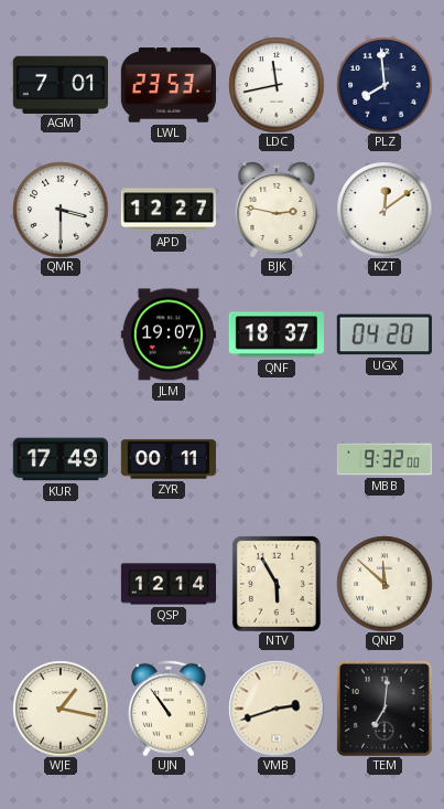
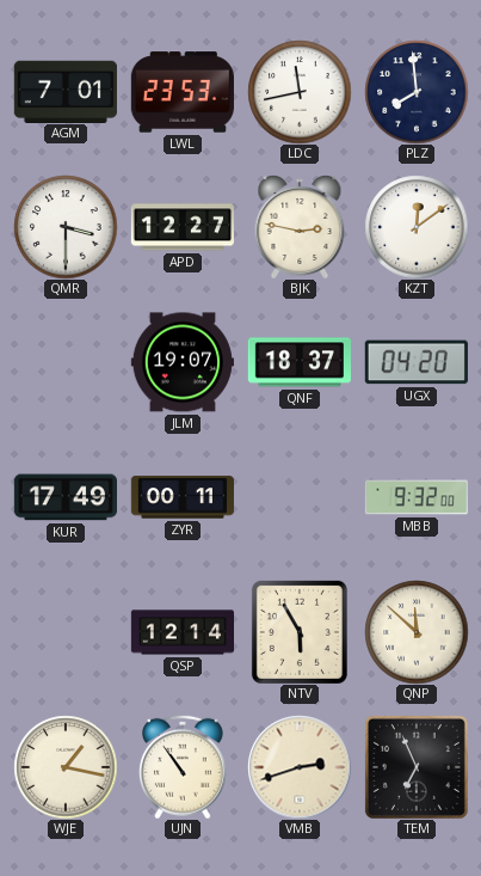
TEM: 7:01 -> 6:56
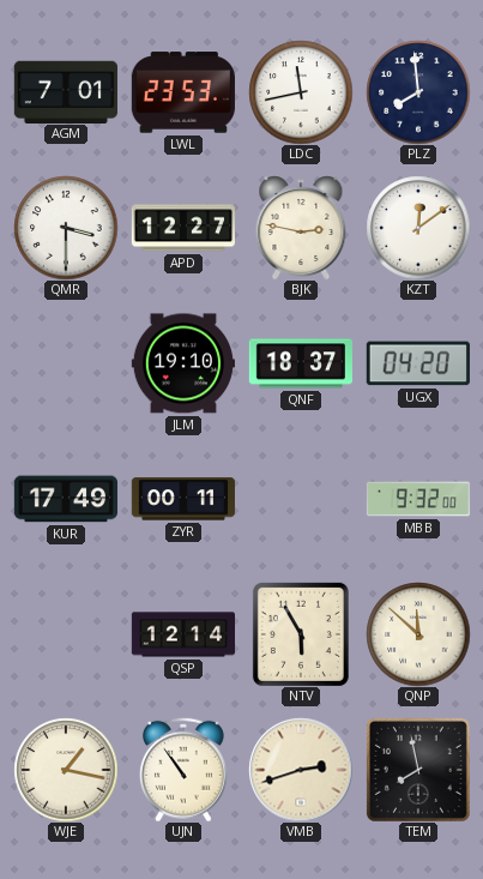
JLM: 19:07 -> 19:10
TEM: 6:56 -> 7:58
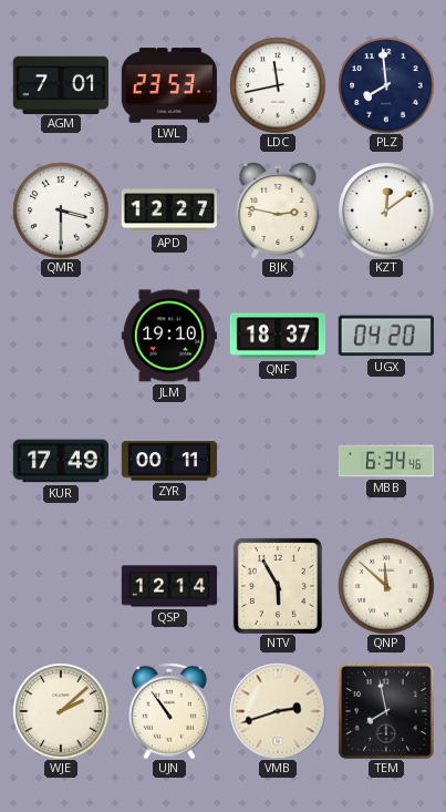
MBB: 9:32 -> 6:34
WJE: 1:17 -> 2:08
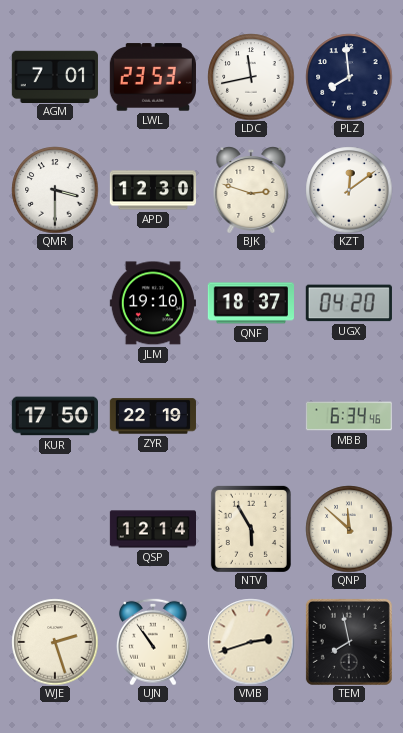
APD: 12:27 -> 12:30
BJK: 2:47 -> 2:48
KUR: 17:49 -> 17:50
ZYR: 00:11 -> 22:19
WJE: 2:08 -> 2:27
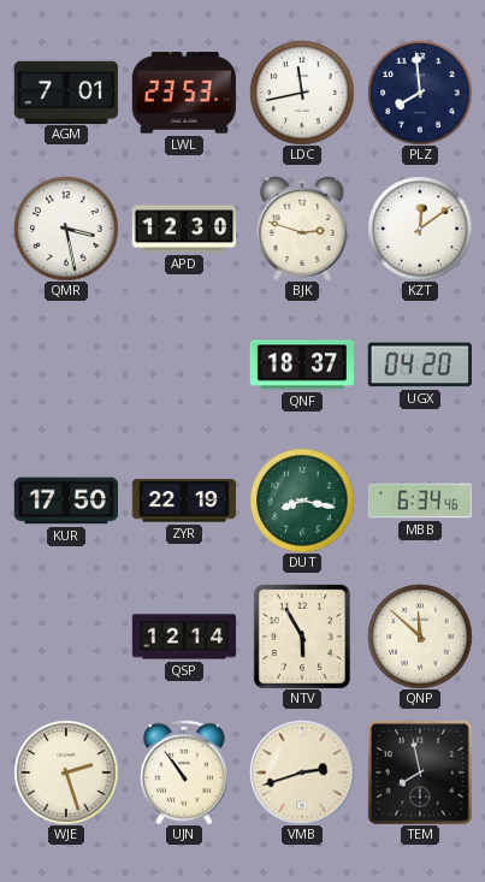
QMR: 3:30 -> 3:28
JLM: 19:10 -> none
DUT: none -> 8:17
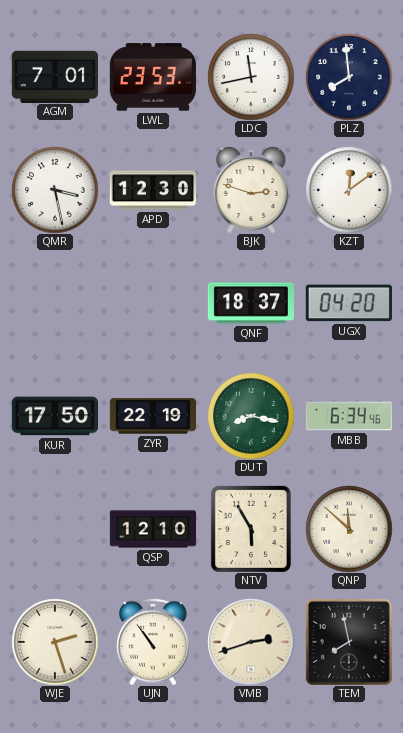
QSP: 12:14 -> 12:10
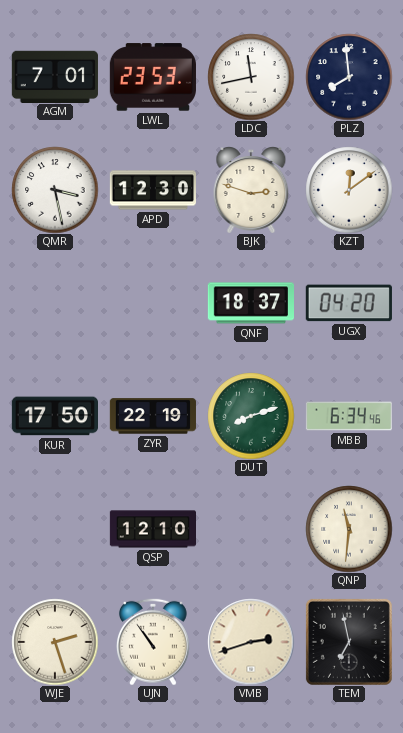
DUT: 8:17 -> 8:12
NTV: 5:55 -> none
QNP: 11:52 -> 11:31
TEM: 7:58 -> 6:58
